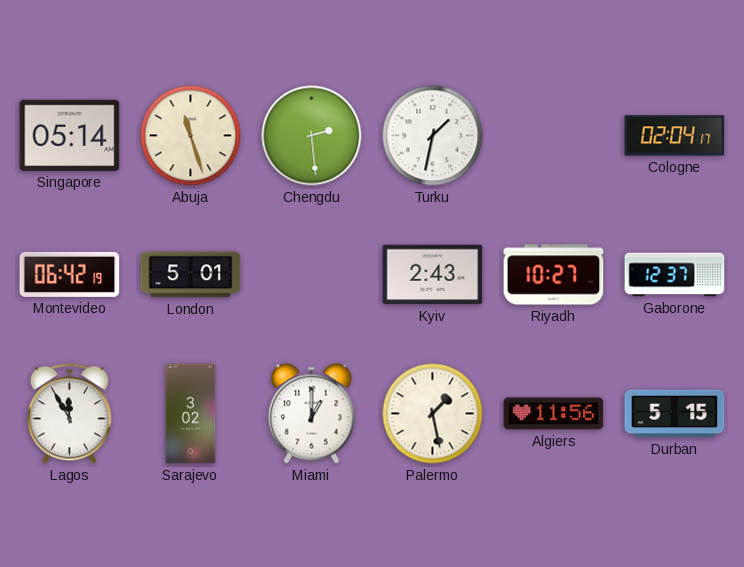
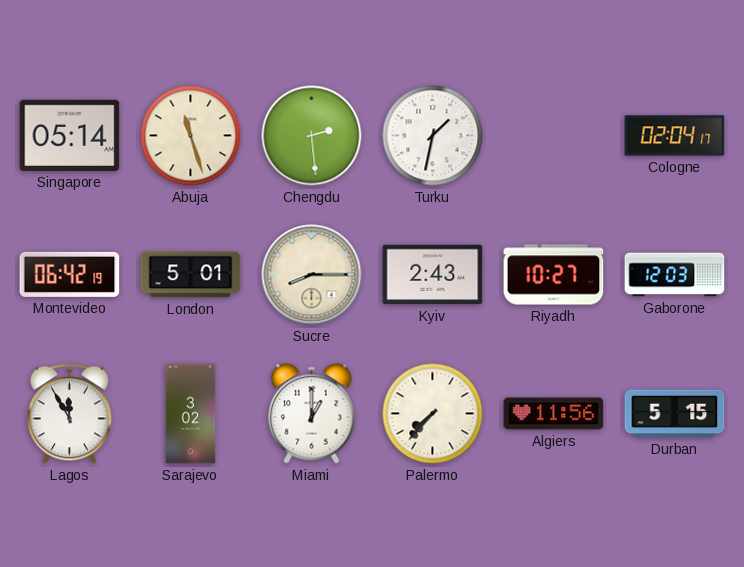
Sucre: none -> 8:15
Gaborone: 12:37 -> 12:03
Palermo: 1:28 -> 7:37
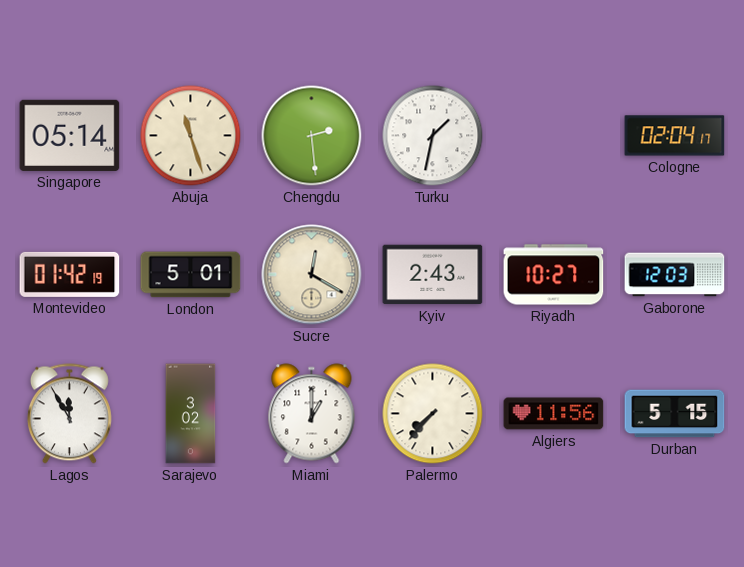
Montevideo: 06:42 -> 01:42
Sucre: 8:15 -> 12:20
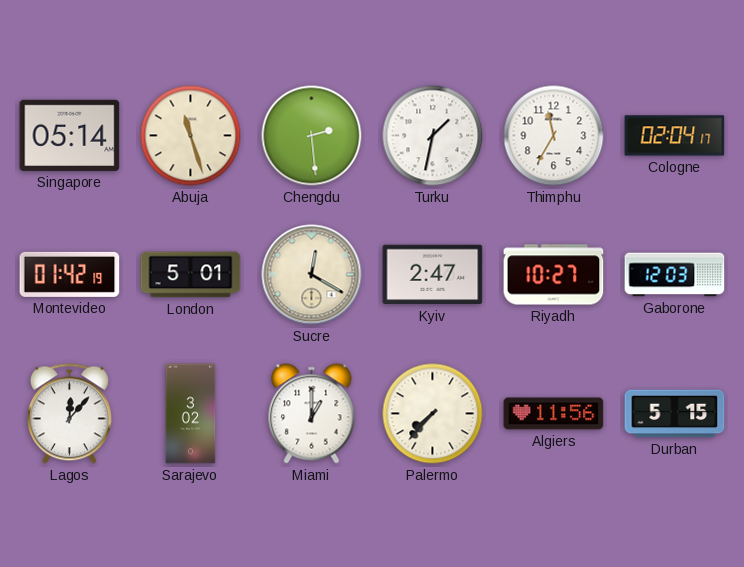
Thimphu: none -> 11:35
Kyiv: 2:43 -> 2:47
Lagos: 11:55 -> 12:07
